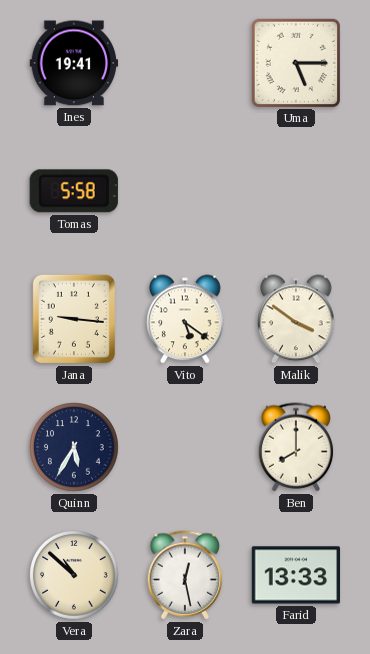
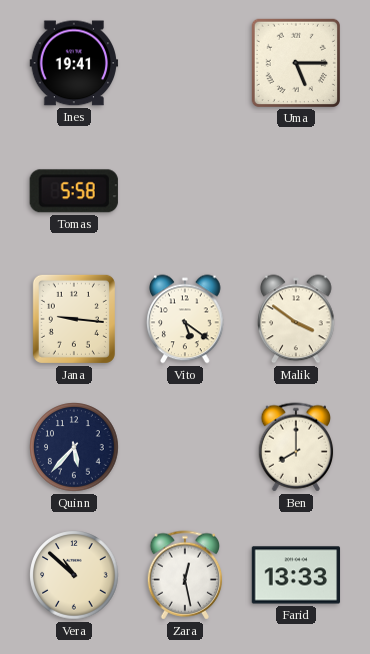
Quinn: 5:35 -> 5:37
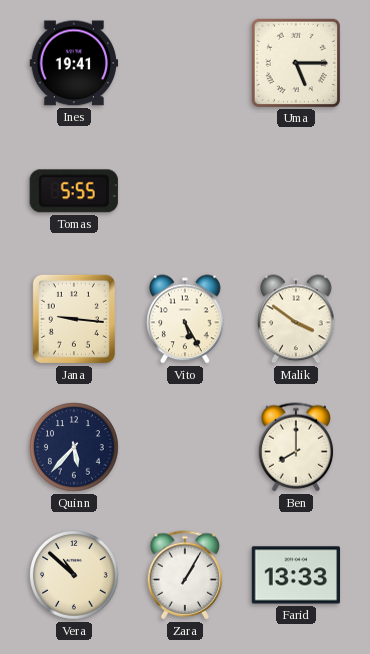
Tomas: 5:58 -> 5:55
Vito: 5:21 -> 5:25
Zara: 12:28 -> 1:05
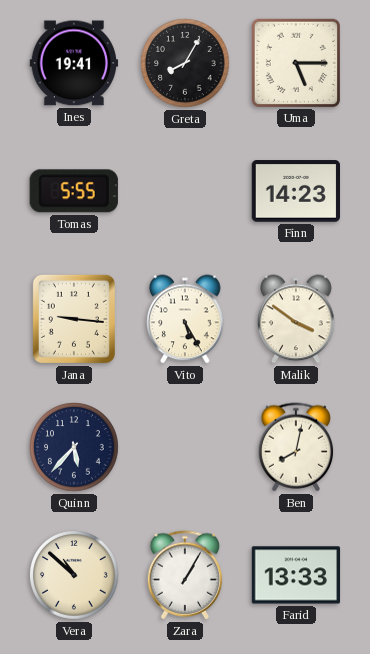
Greta: none -> 8:05
Finn: none -> 14:23
Ben: 8:00 -> 8:02
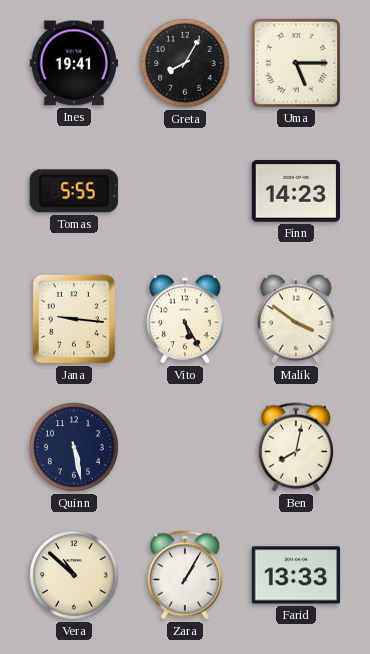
Quinn: 5:37 -> 5:28
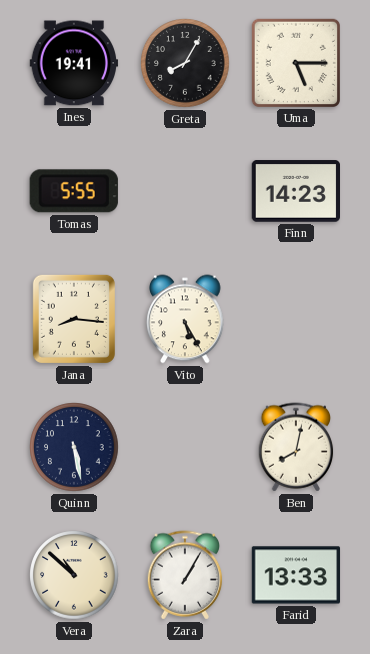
Jana: 9:16 -> 8:16
Malik: 3:51 -> none
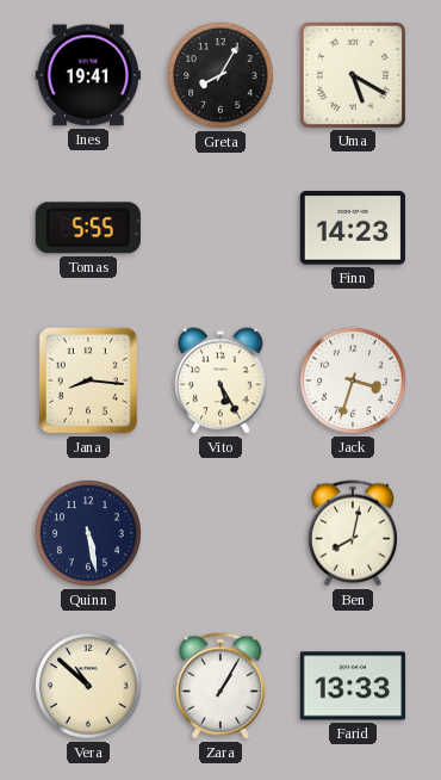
Uma: 5:15 -> 5:20
Jack: none -> 3:33
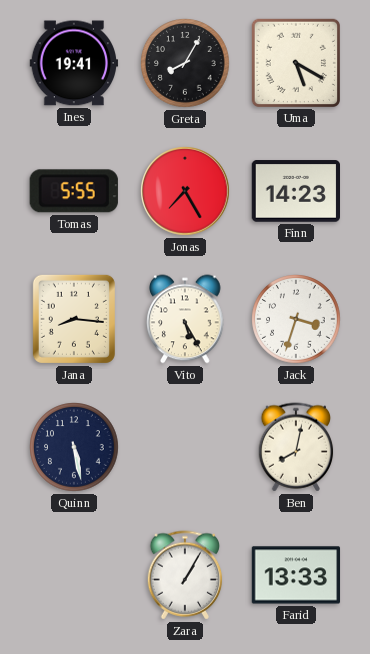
Jonas: none -> 7:25
Vera: 10:52 -> none
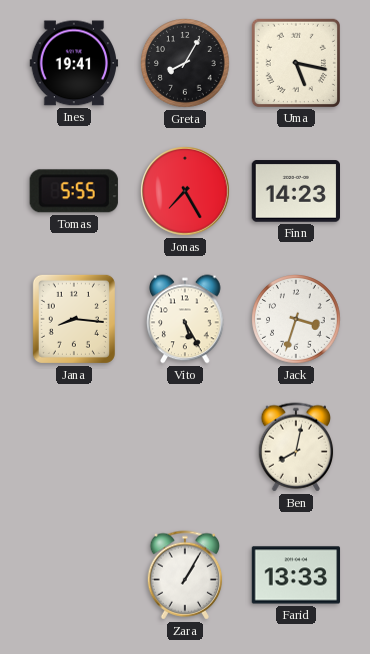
Uma: 5:20 -> 5:17
Quinn: 5:28 -> none
